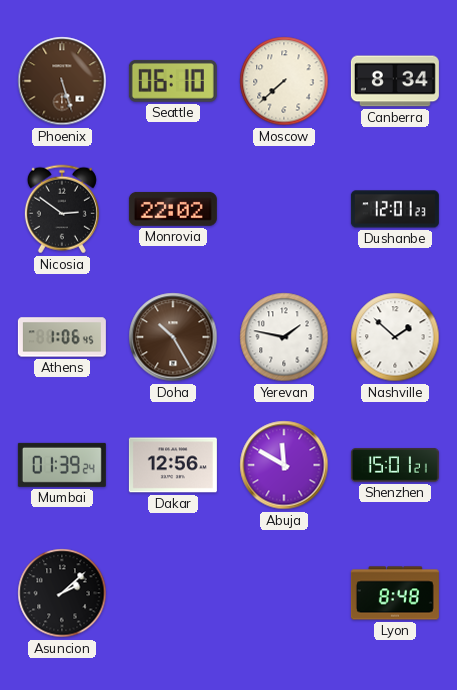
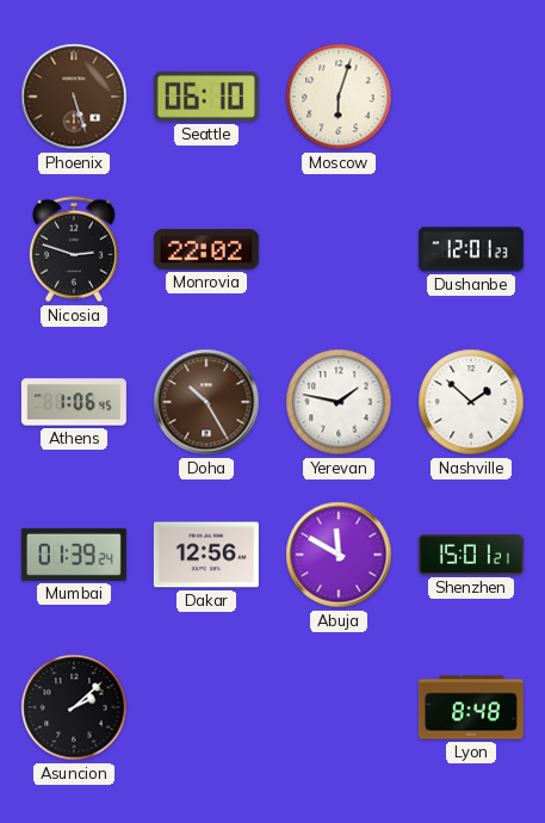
Moscow: 7:38 -> 6:03
Canberra: 8:34 -> none
Nicosia: 2:51 -> 2:48
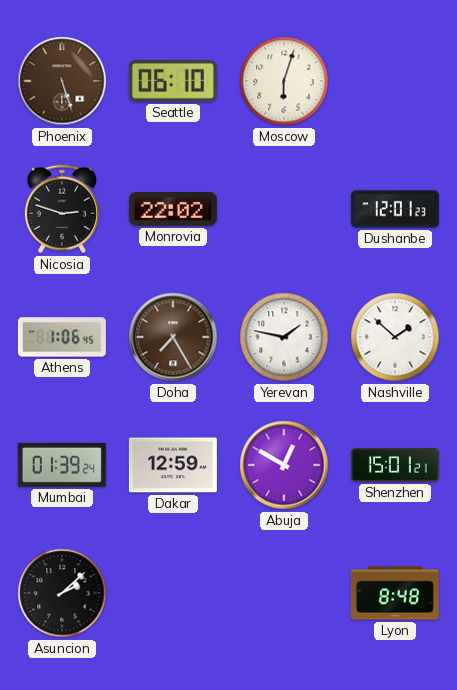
Doha: 10:25 -> 7:25
Dakar: 12:56 -> 12:59
Abuja: 11:50 -> 12:50
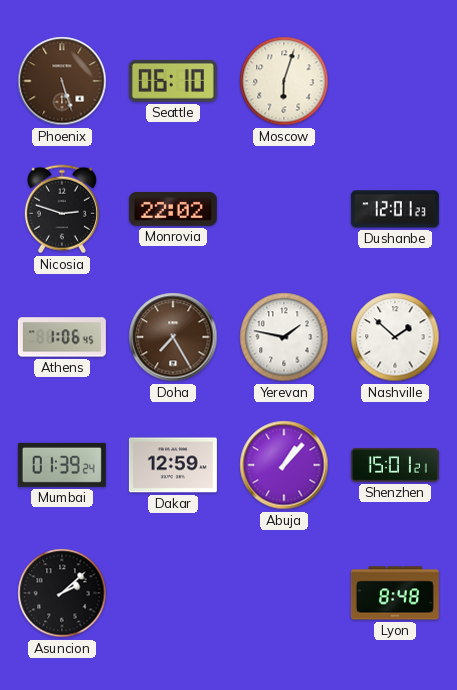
Abuja: 12:50 -> 1:07
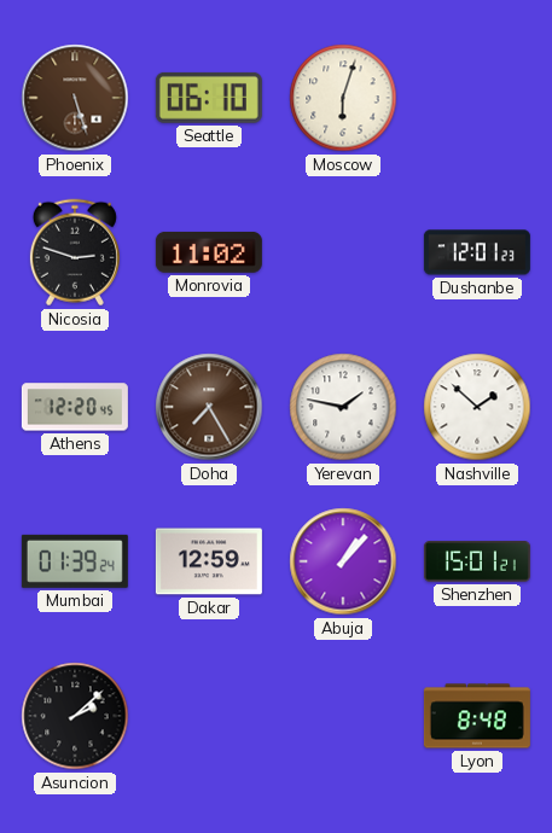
Monrovia: 22:02 -> 11:02
Athens: 1:06 -> 12:20
